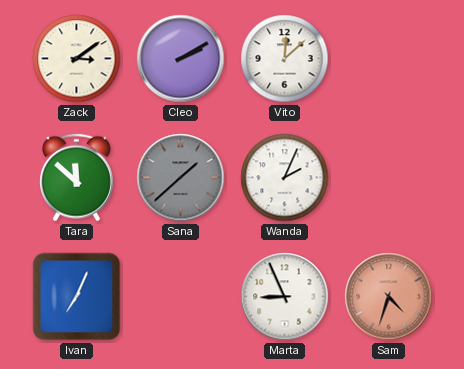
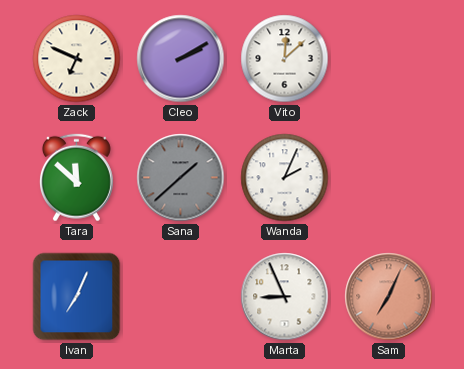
Zack: 3:09 -> 6:49
Sam: 4:33 -> 7:04
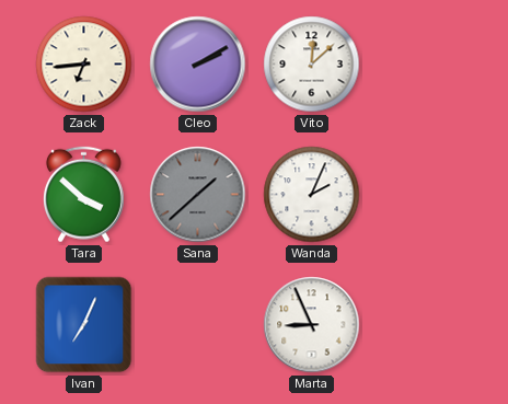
Zack: 6:49 -> 6:44
Tara: 11:52 -> 3:52
Sam: 7:04 -> none
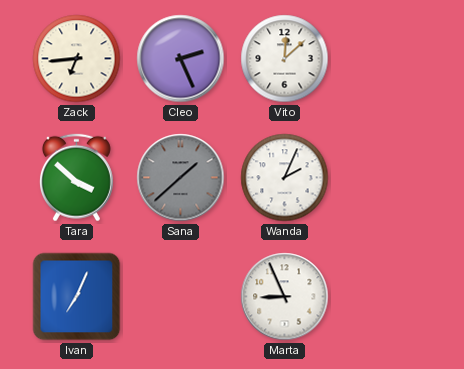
Cleo: 2:10 -> 2:26
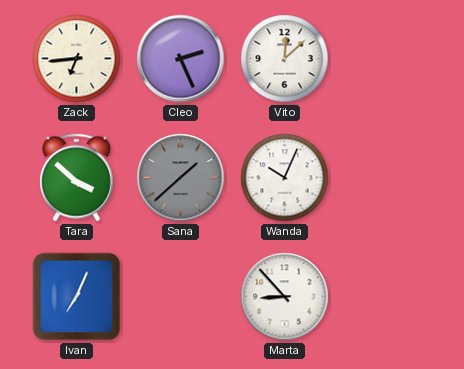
Wanda: 2:04 -> 10:04
Marta: 8:56 -> 8:53
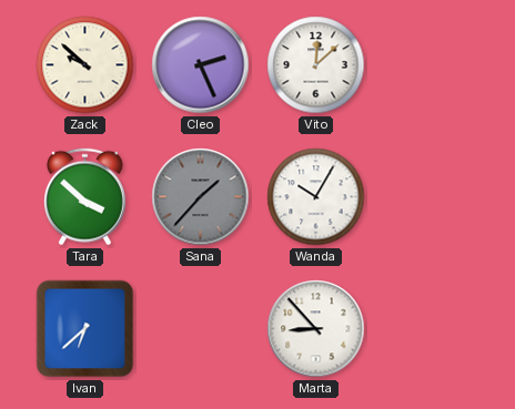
Zack: 6:44 -> 9:52
Sana: 1:38 -> 1:37
Wanda: 10:04 -> 10:05
Ivan: 7:04 -> 6:38
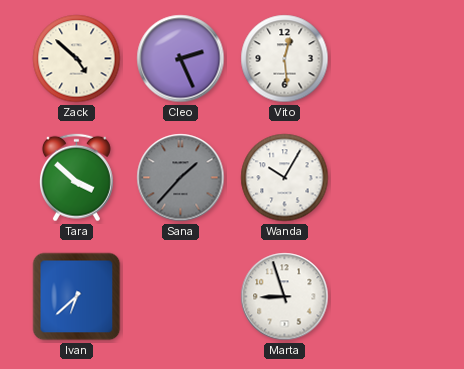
Zack: 9:52 -> 4:52
Vito: 12:08 -> 12:29
Marta: 8:53 -> 8:57
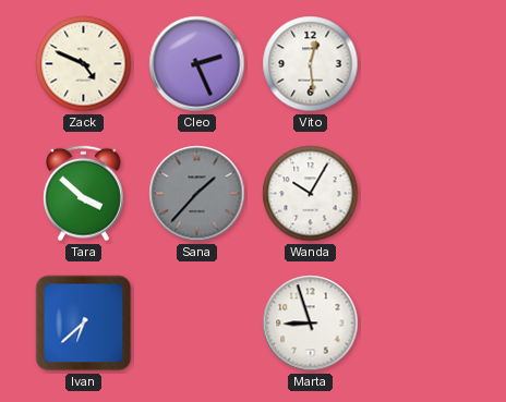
Zack: 4:52 -> 4:49
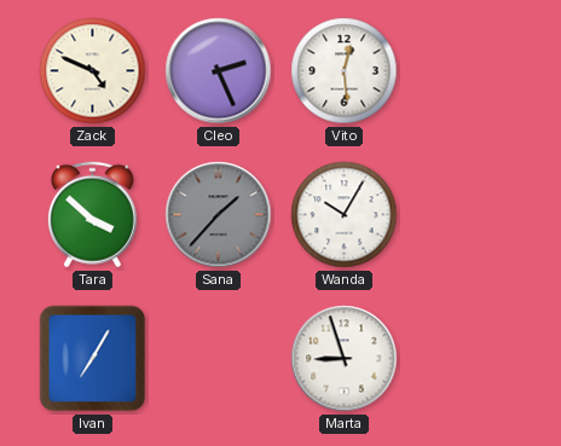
Ivan: 6:38 -> 7:05
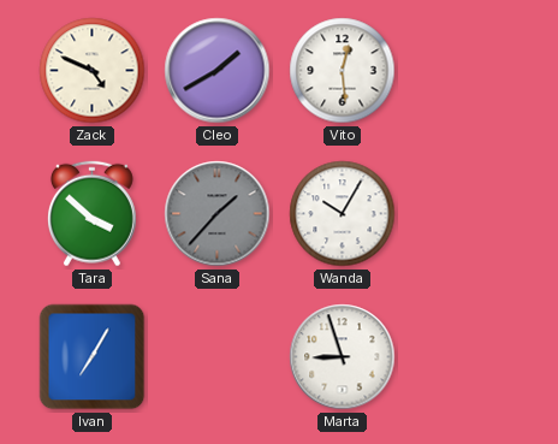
Cleo: 2:26 -> 1:40
